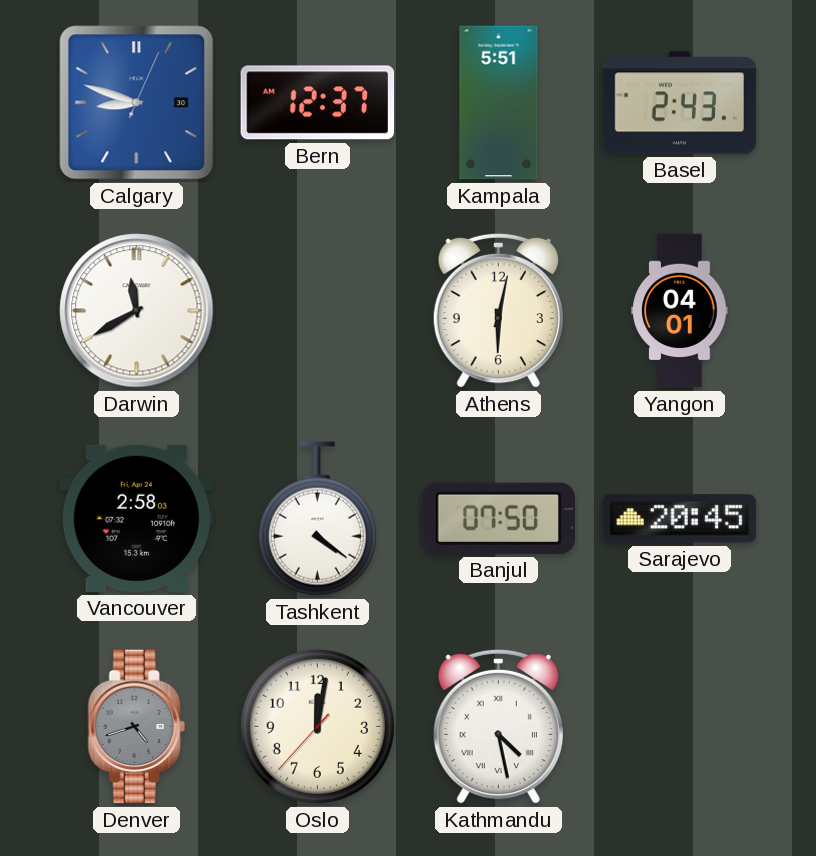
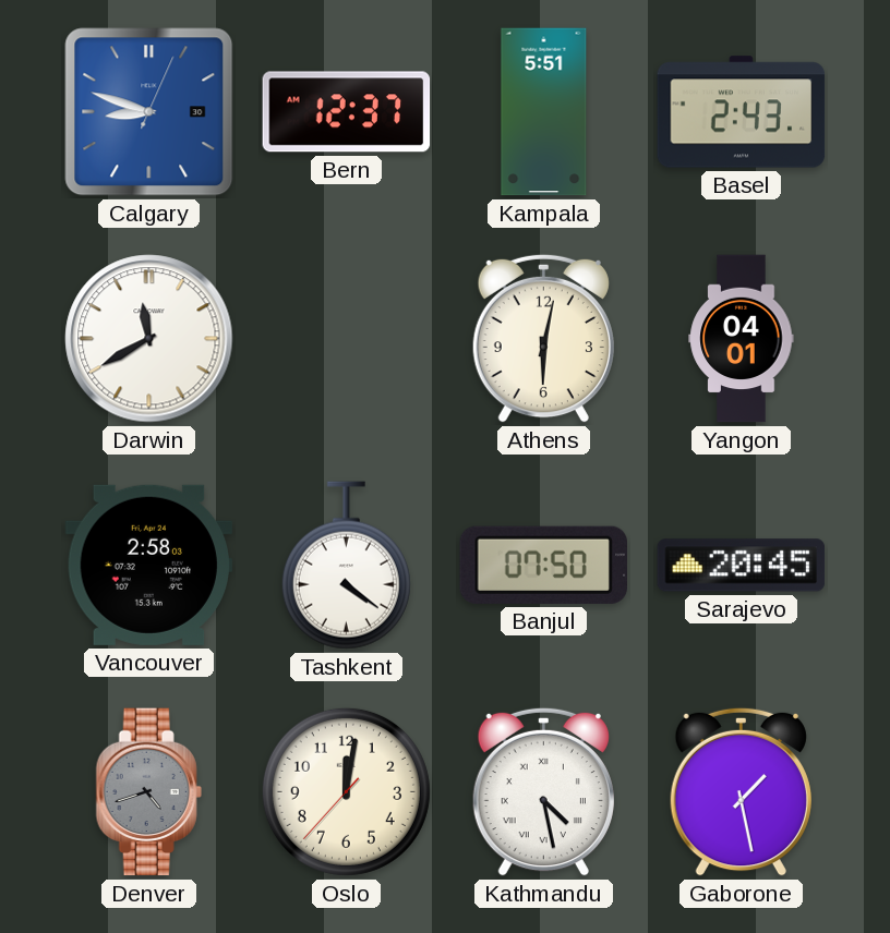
Gaborone: none -> 1:28
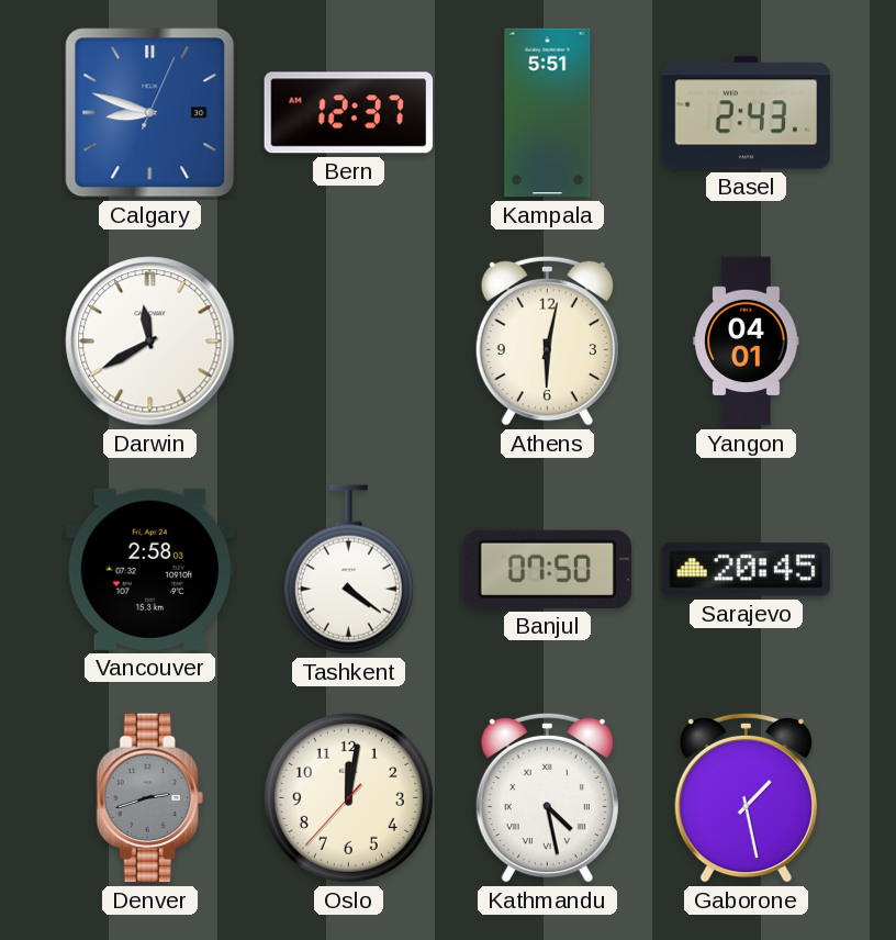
Denver: 4:42 -> 2:42
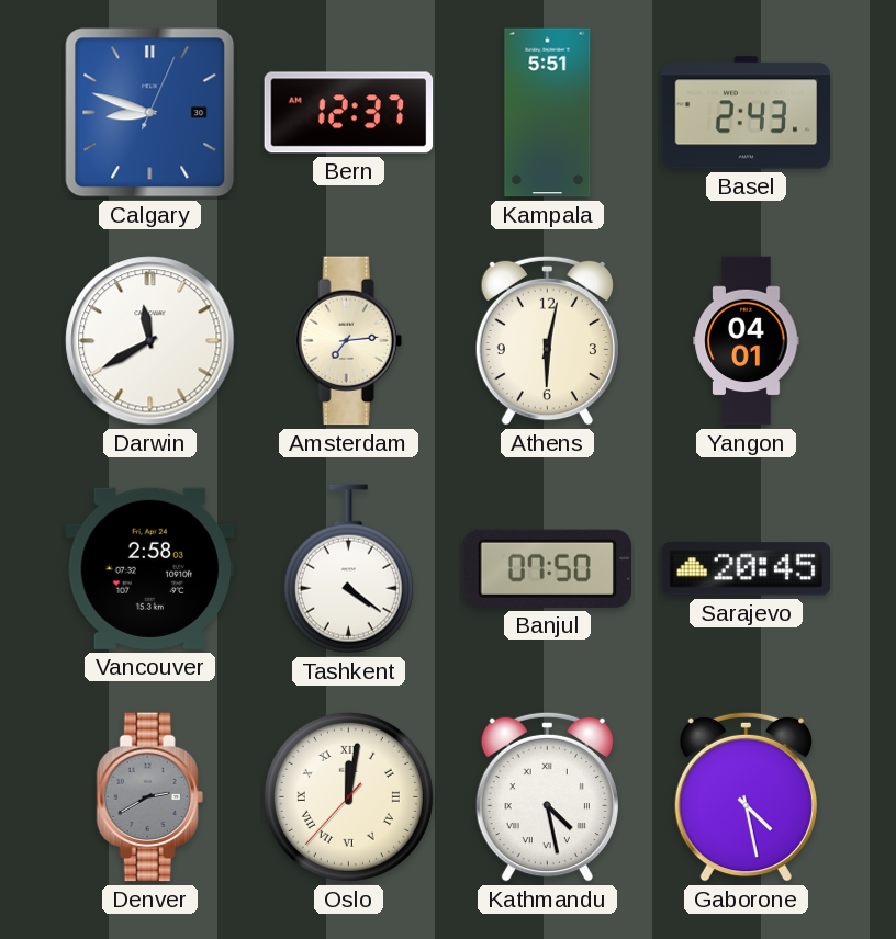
Amsterdam: none -> 7:14
Denver: 2:42 -> 2:40
Oslo numerals: Arabic -> Roman
Gaborone: 1:28 -> 4:28
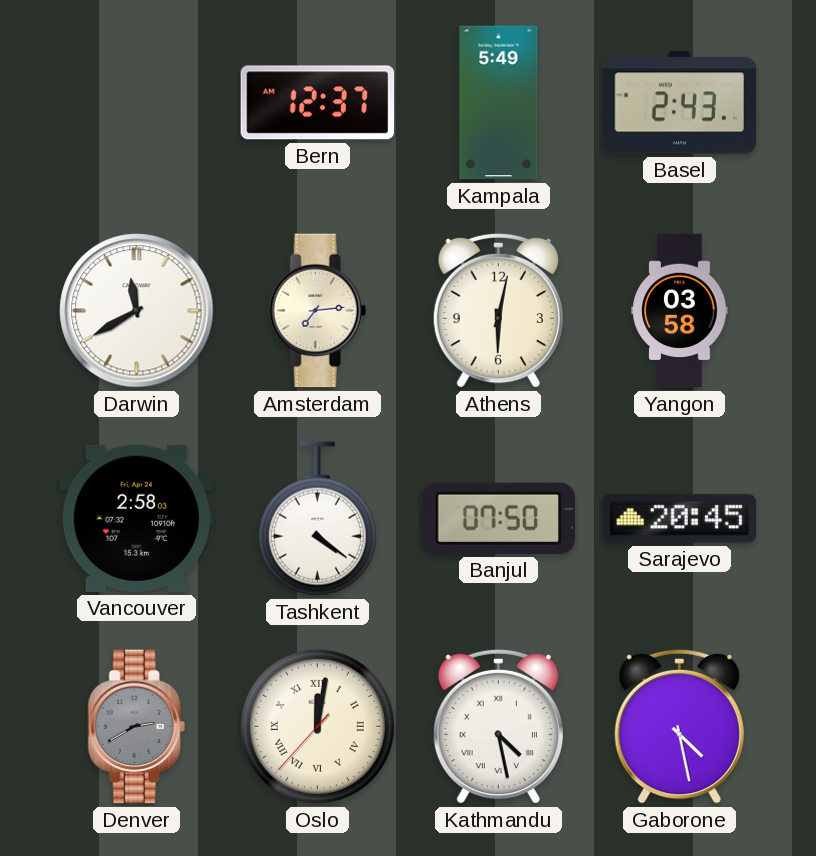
Calgary: 8:48 -> none
Kampala: 5:51 -> 5:49
Yangon: 04:01 -> 03:58
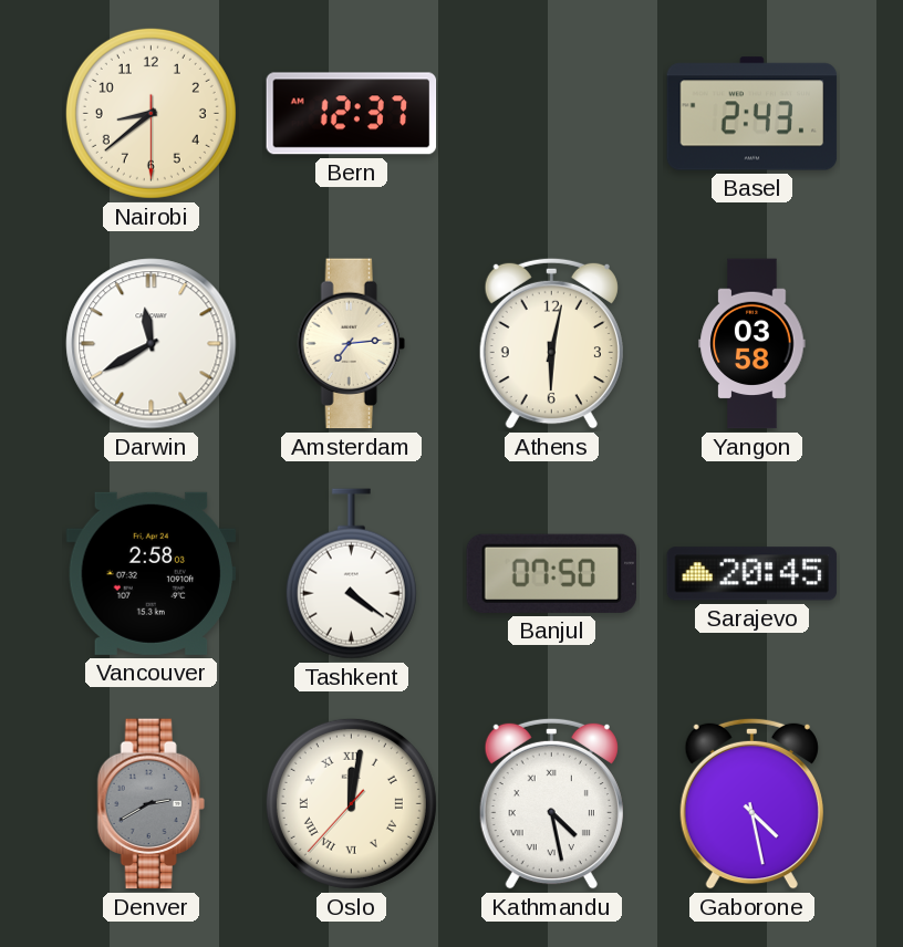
Nairobi: none -> 8:38
Kampala: 5:49 -> none
